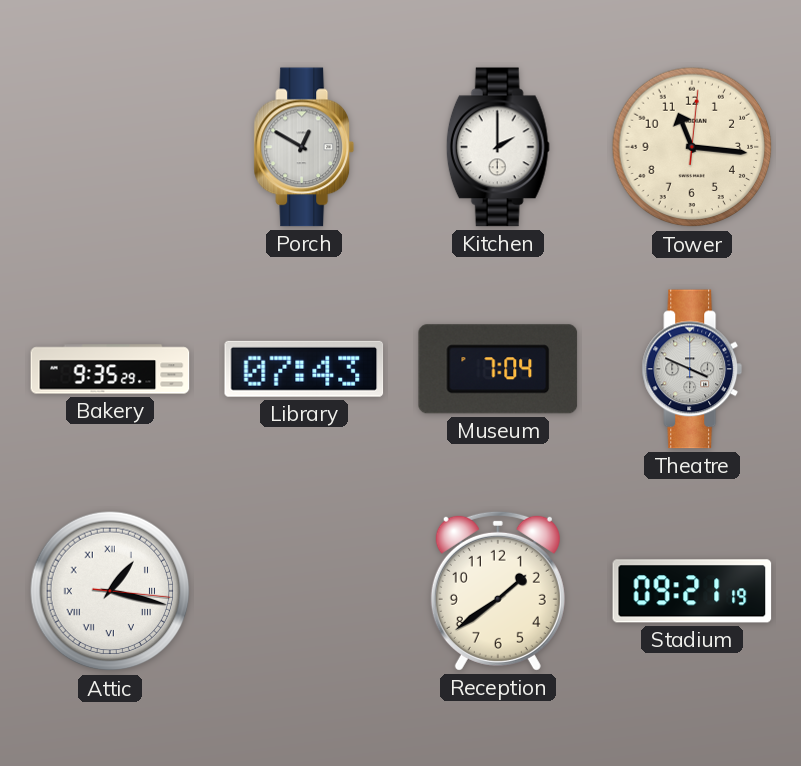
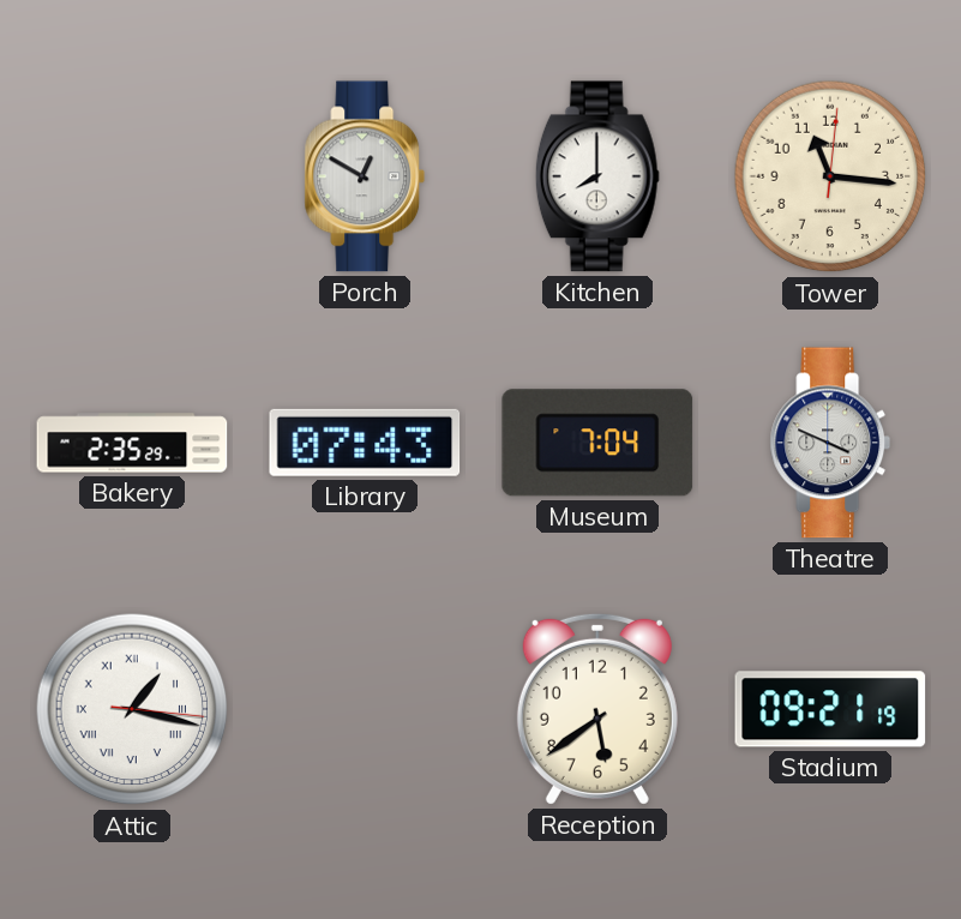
Kitchen: 2:00 -> 8:00
Bakery: 9:35 -> 2:35
Reception: 1:39 -> 5:39
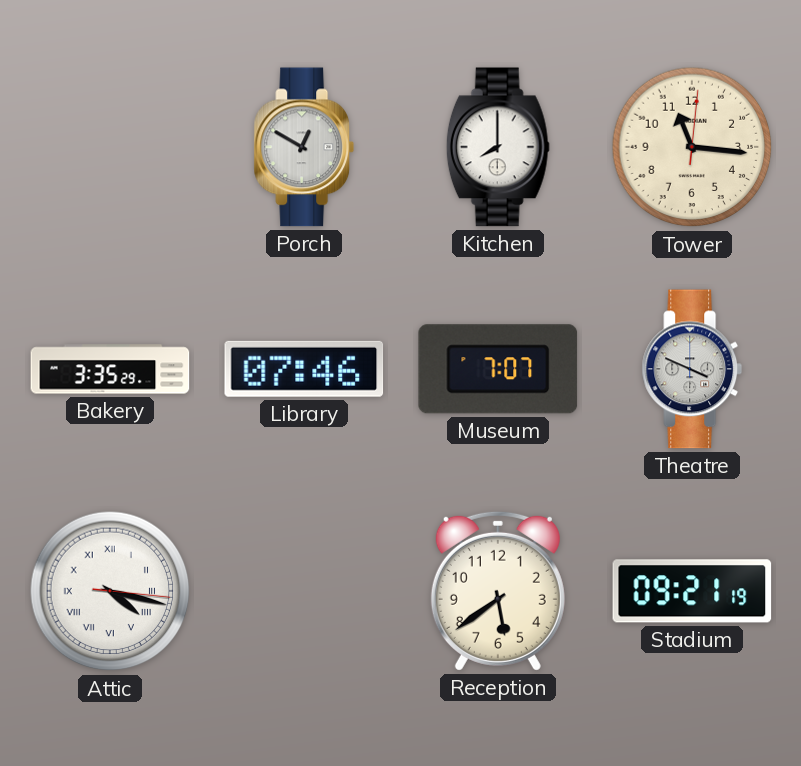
Bakery: 2:35 -> 3:35
Library: 07:43 -> 07:46
Museum: 7:04 -> 7:07
Attic: 1:17 -> 4:17
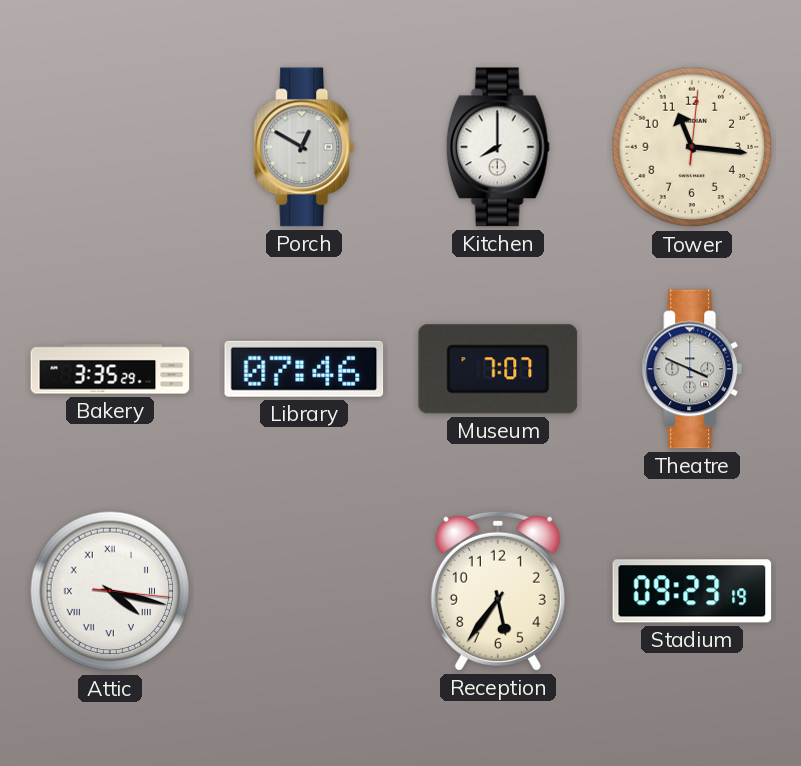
Reception: 5:39 -> 5:36
Stadium: 09:21 -> 09:23
